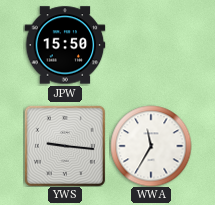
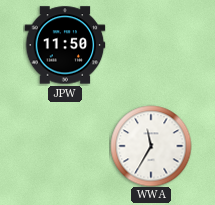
JPW: 15:50 -> 11:50
YWS: 9:16 -> none
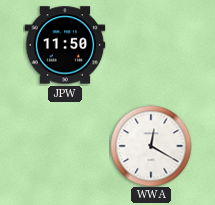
WWA: 11:35 -> 12:20
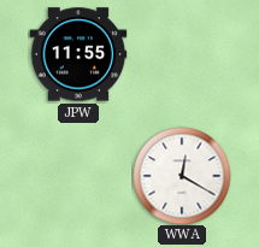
JPW: 11:50 -> 11:55
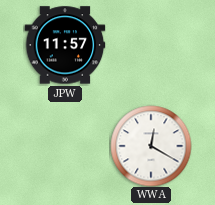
JPW: 11:55 -> 11:57
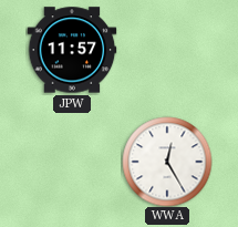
WWA: 12:20 -> 12:25
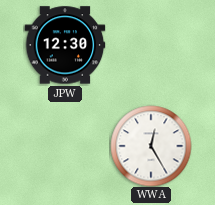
JPW: 11:57 -> 12:30
